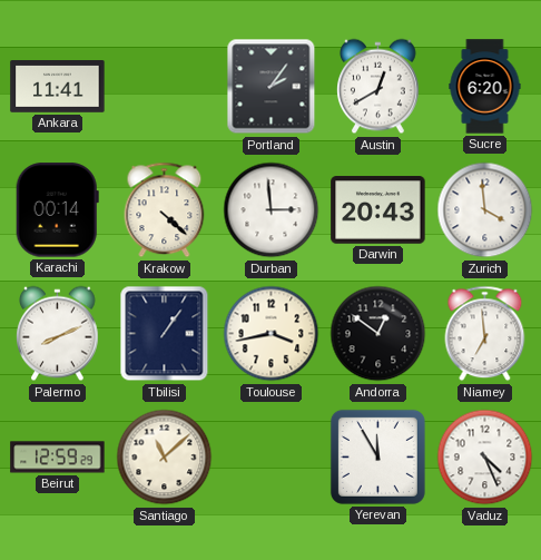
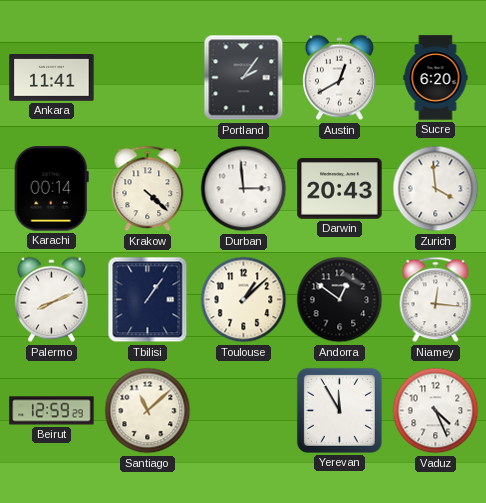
Toulouse: 3:43 -> 1:08
Niamey: 6:59 -> 12:16
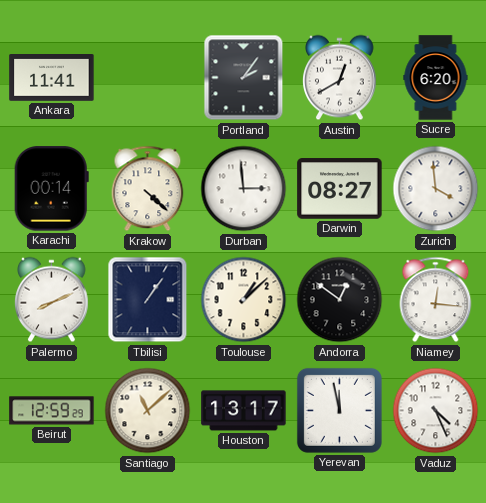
Darwin: 20:43 -> 08:27
Houston: none -> 13:17
Yerevan: 11:55 -> 11:58
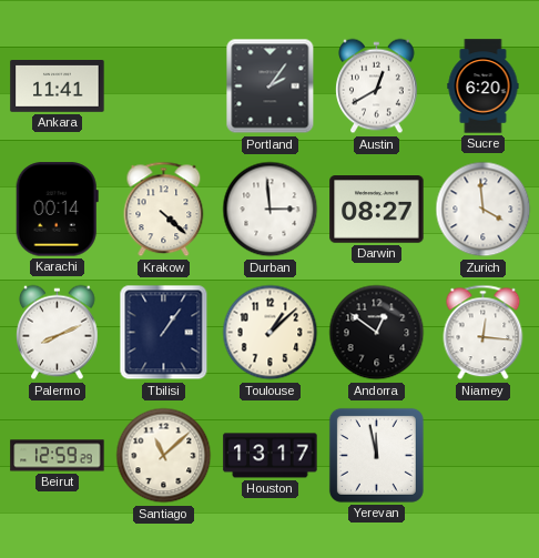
Vaduz: 4:26 -> none
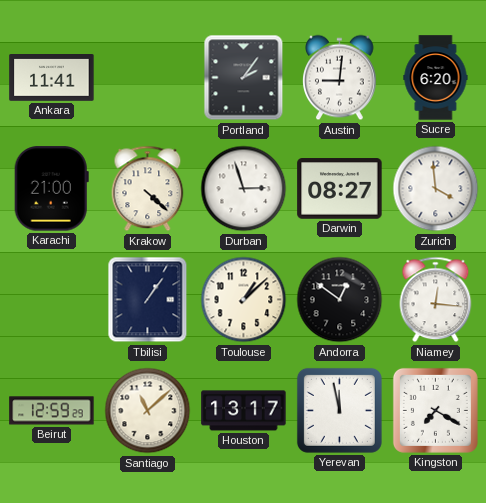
Austin: 12:40 -> 9:01
Karachi: 00:14 -> 21:00
Durban: 2:59 -> 2:57
Palermo: 8:11 -> none
Kingston: none -> 7:20
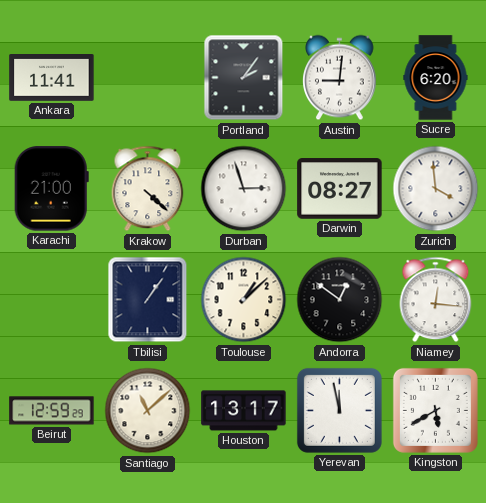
Kingston: 7:20 -> 5:40
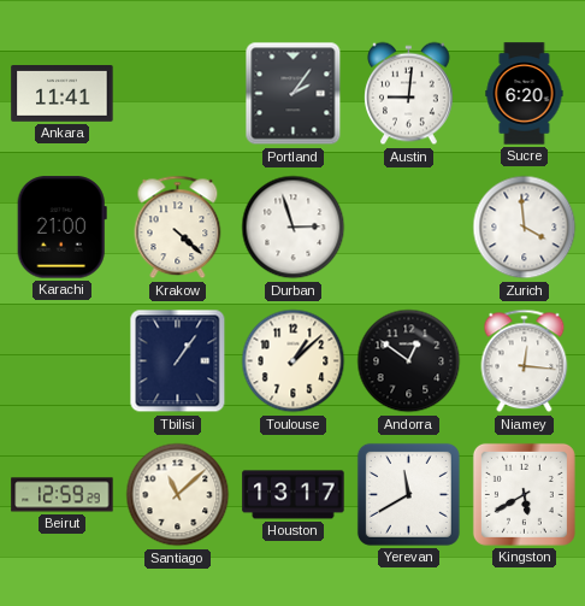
Darwin: 08:27 -> none
Yerevan: 11:58 -> 11:40
